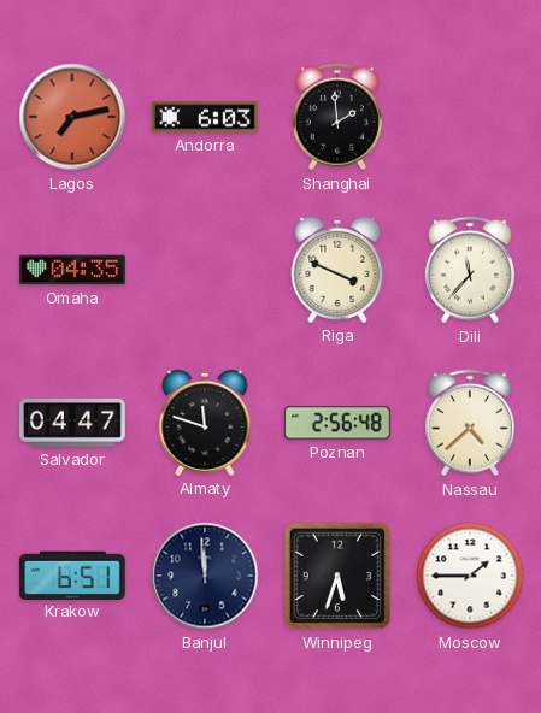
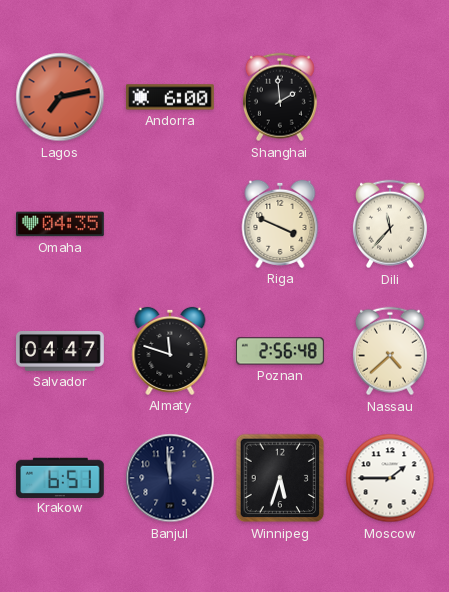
Andorra: 6:03 -> 6:00
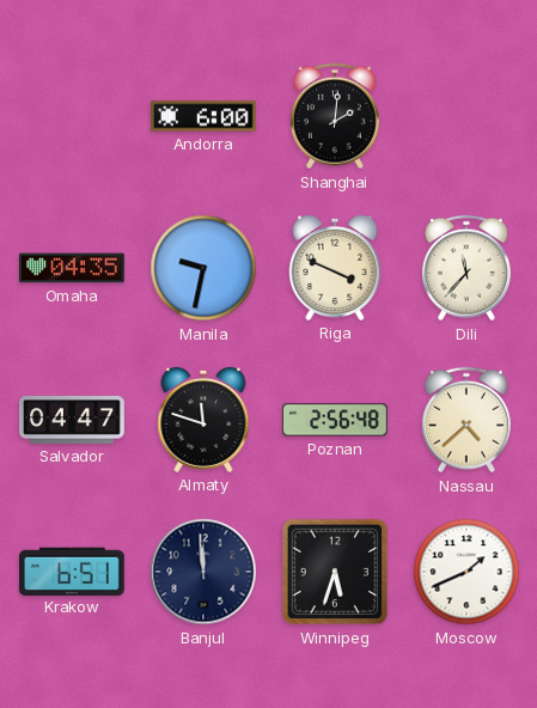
Lagos: 7:13 -> none
Shanghai: 1:59 -> 2:01
Manila: none -> 9:32
Moscow: 1:45 -> 1:41
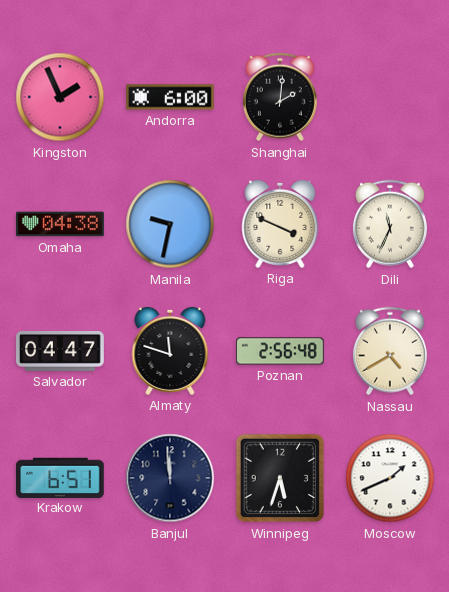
Kingston: none -> 1:56
Omaha: 04:35 -> 04:38
Dili: 11:37 -> 11:34
Nassau: 4:38 -> 4:40
